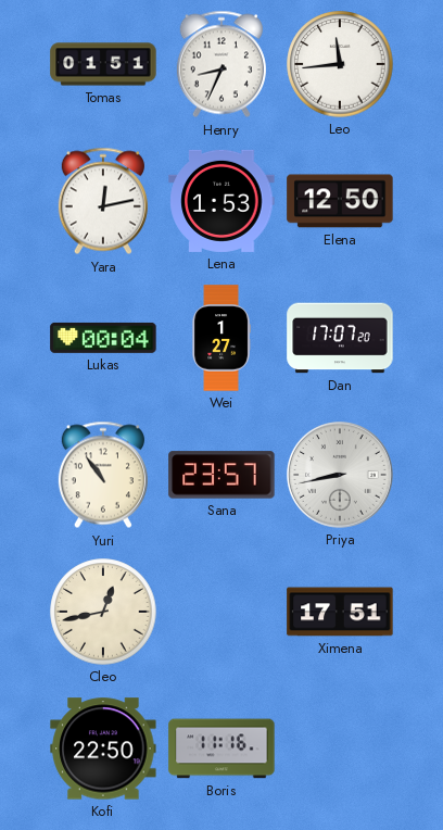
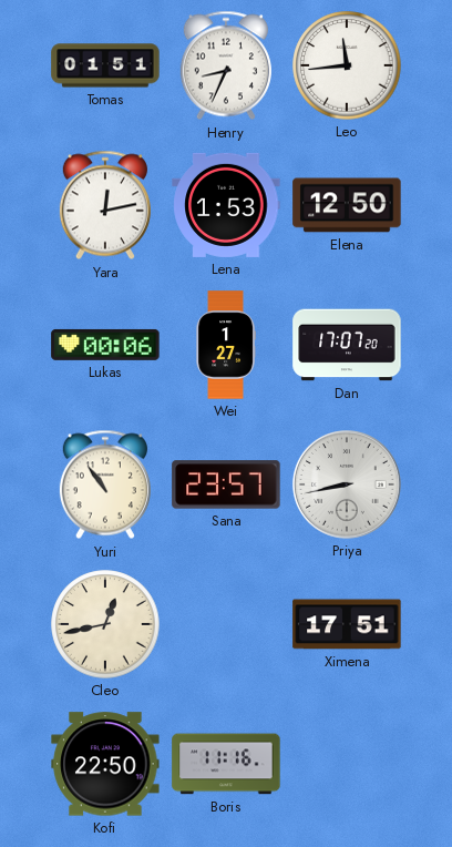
Lukas: 00:04 -> 00:06
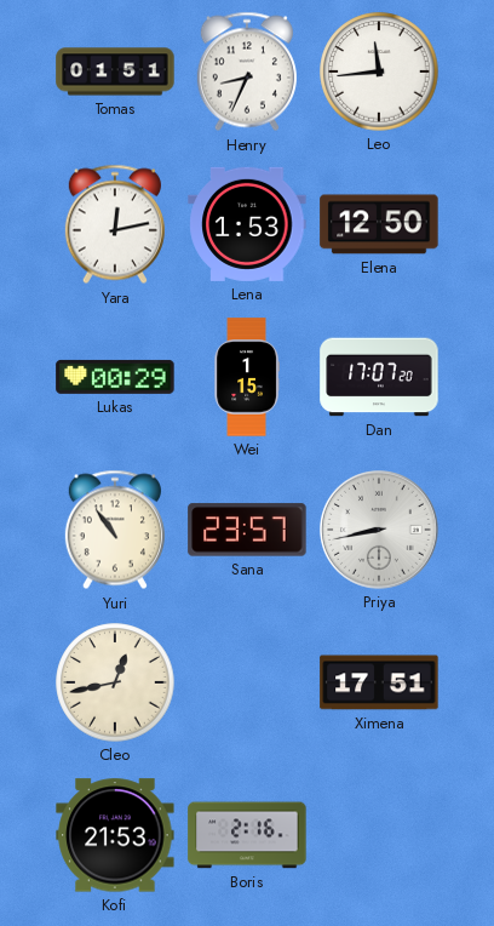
Lukas: 00:06 -> 00:29
Wei: 1:27 -> 1:15
Kofi: 22:50 -> 21:53
Boris: 11:16 -> 2:16
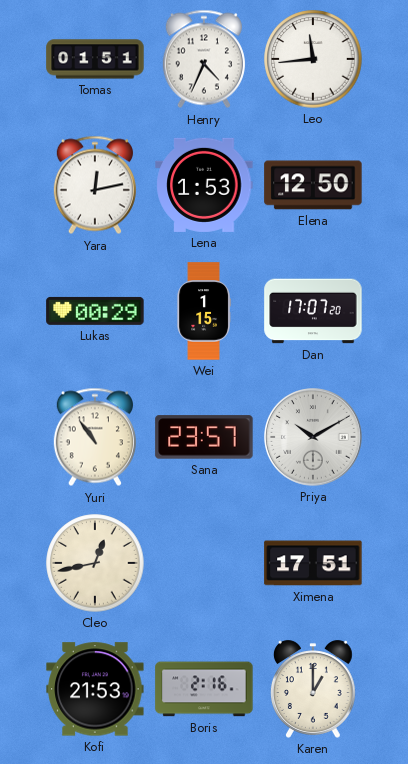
Henry: 8:34 -> 4:34
Priya: 8:43 -> 10:10
Karen: none -> 1:00
